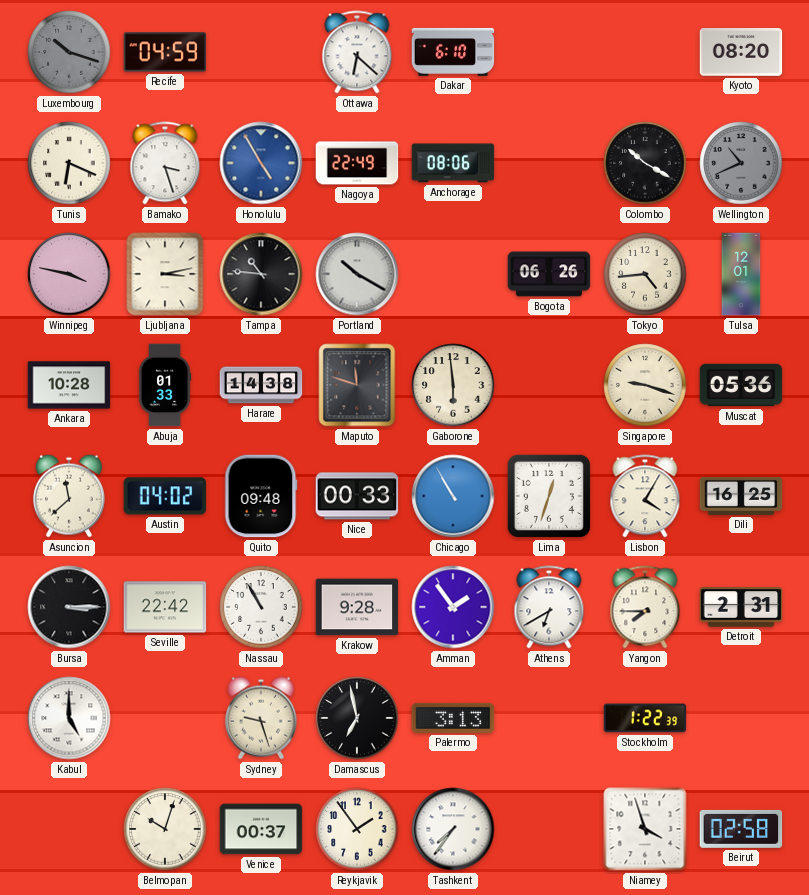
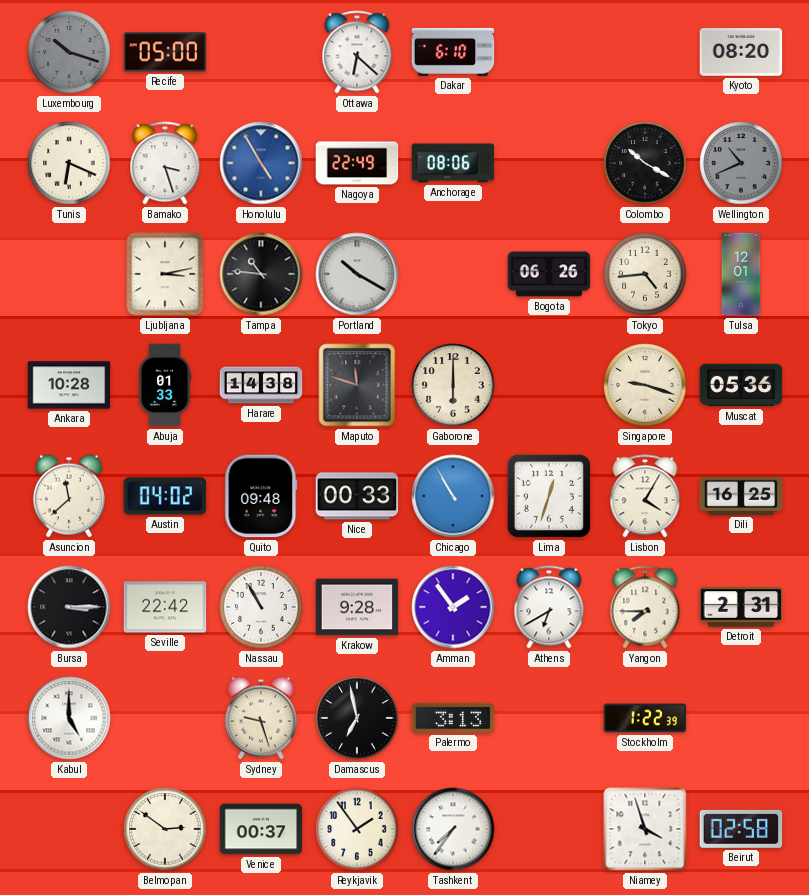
Recife: 04:59 -> 05:00
Winnipeg: 3:47 -> none
Gaborone: 5:59 -> 6:00
Belmopan: 10:03 -> 2:51
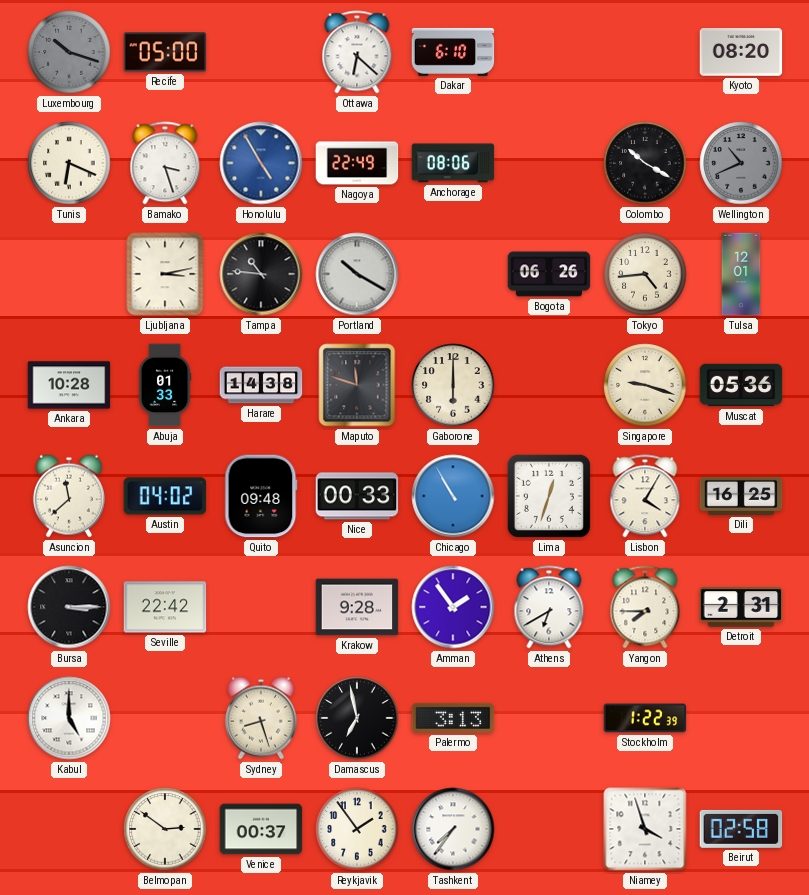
Nassau: 10:55 -> none
Sydney: 9:27 -> 8:27
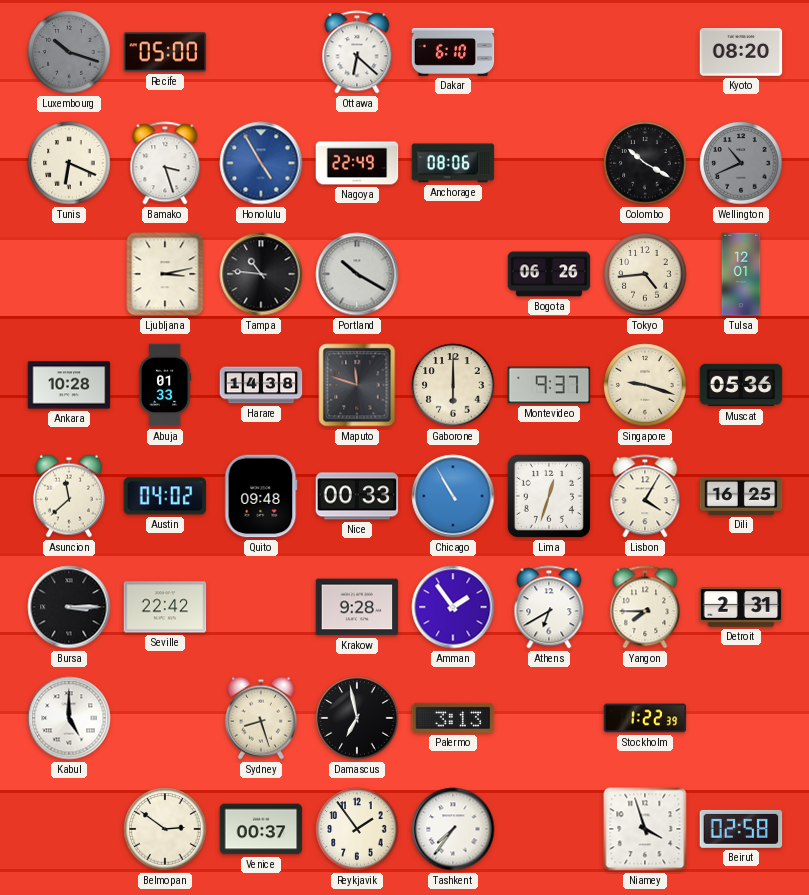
Montevideo: none -> 9:37
